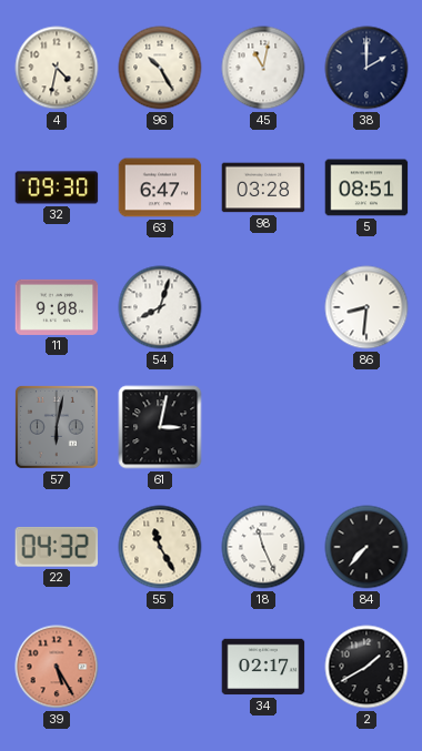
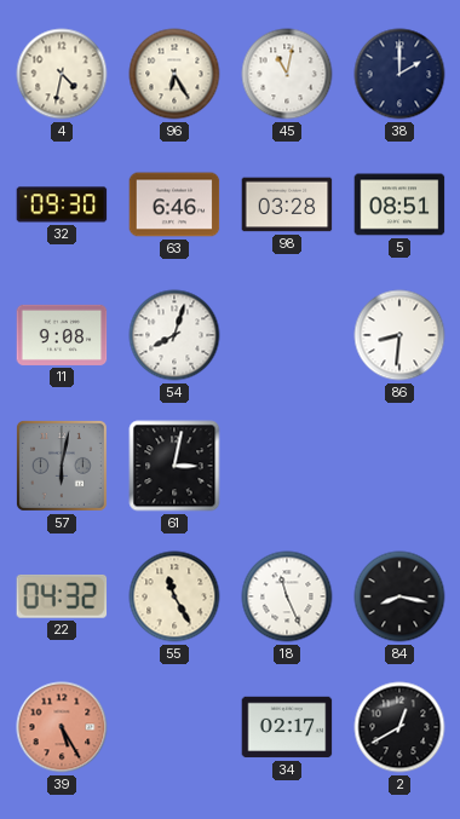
96: 10:25 -> 6:25
63: 6:47 -> 6:46
84: 7:37 -> 8:17
2: 1:40 -> 12:40
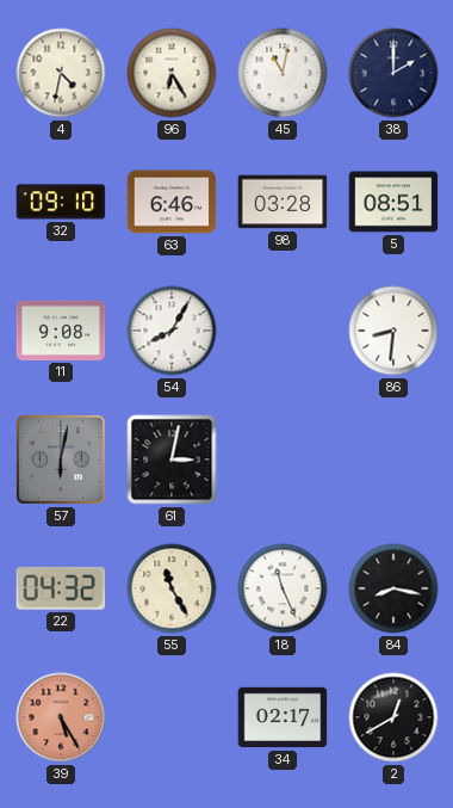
32: 09:30 -> 09:10
54: 8:03 -> 8:05
